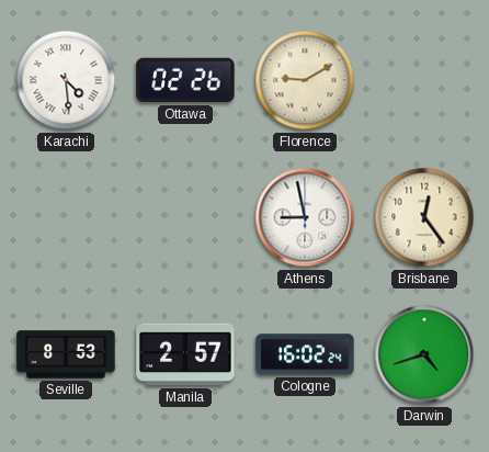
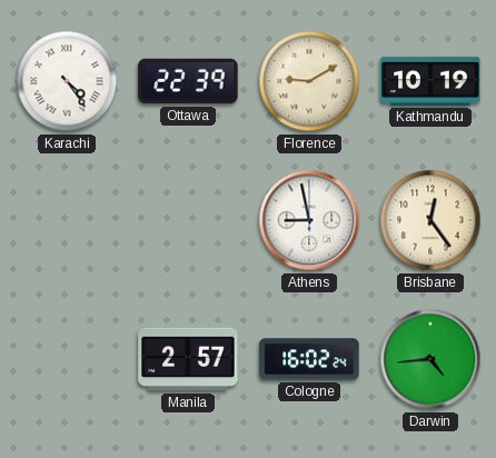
Karachi: 4:29 -> 4:24
Ottawa: 02:26 -> 22:39
Kathmandu: none -> 10:19
Seville: 8:53 -> none
Darwin: 4:42 -> 4:44
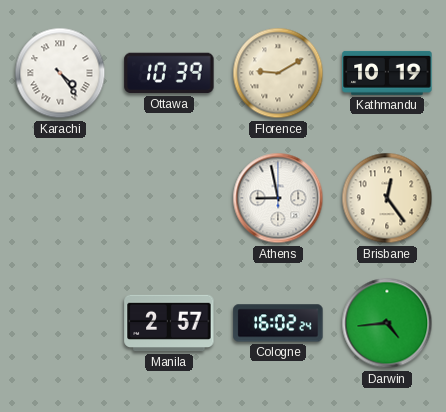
Ottawa: 22:39 -> 10:39
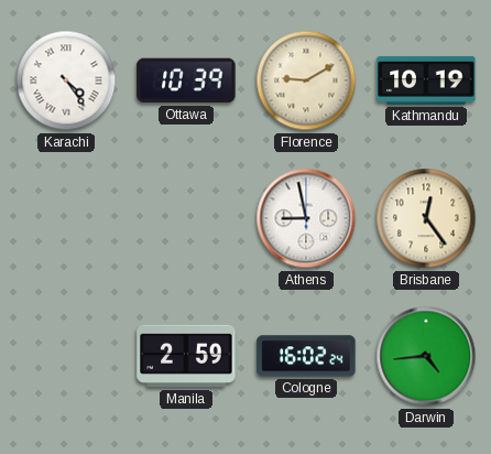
Manila: 2:57 -> 2:59
